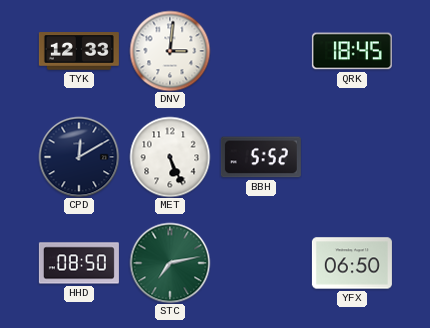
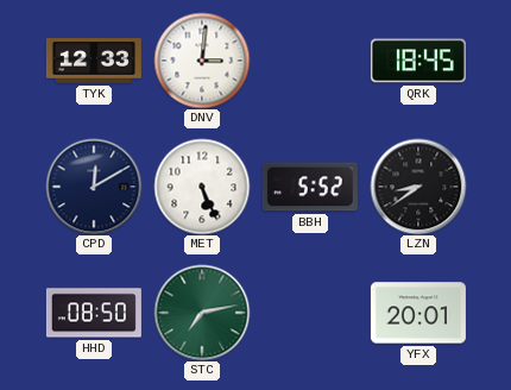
LZN: none -> 8:39
YFX: 06:50 -> 20:01
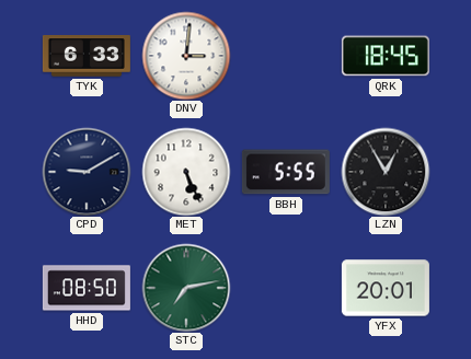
TYK: 12:33 -> 6:33
CPD: 12:10 -> 9:10
BBH: 5:52 -> 5:55
LZN: 8:39 -> 12:55
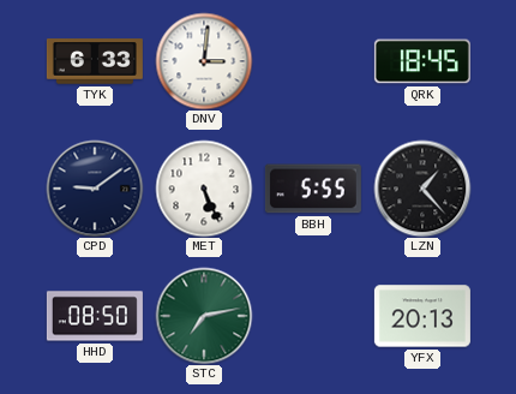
CPD: 9:10 -> 9:09
LZN: 12:55 -> 1:23
YFX: 20:01 -> 20:13
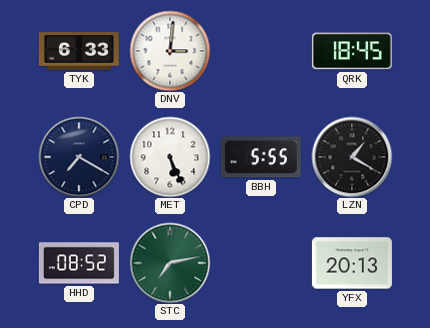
CPD: 9:09 -> 7:20
LZN: 1:23 -> 1:20
HHD: 08:50 -> 08:52
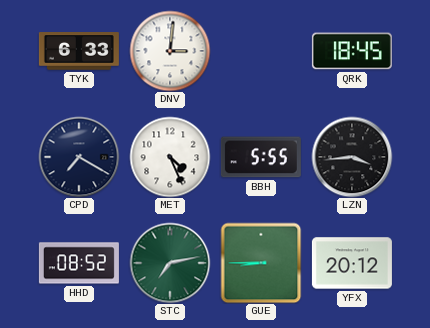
MET: 5:26 -> 4:26
LZN: 1:20 -> 3:44
GUE: none -> 8:45
YFX: 20:13 -> 20:12
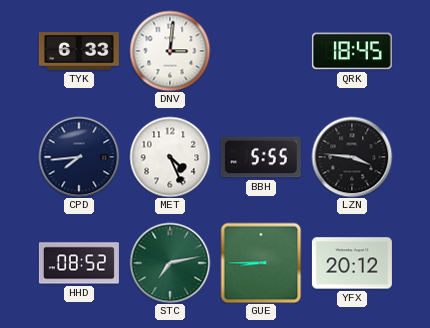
CPD: 7:20 -> 7:44
LZN: 3:44 -> 3:46
